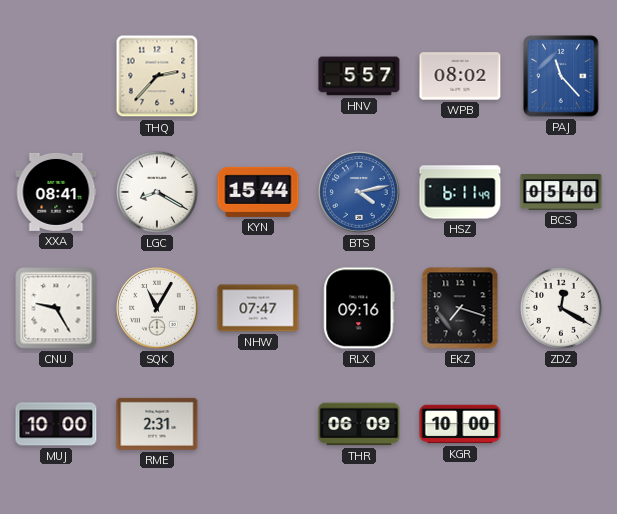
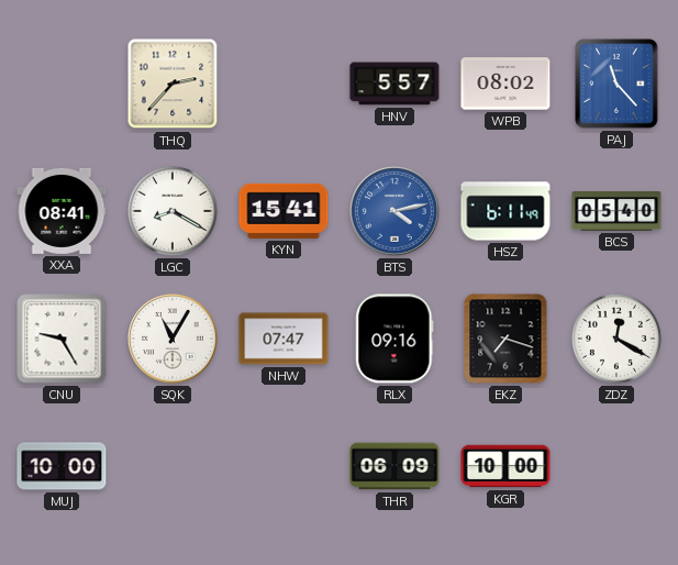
KYN: 15:44 -> 15:41
RME: 2:31 -> none
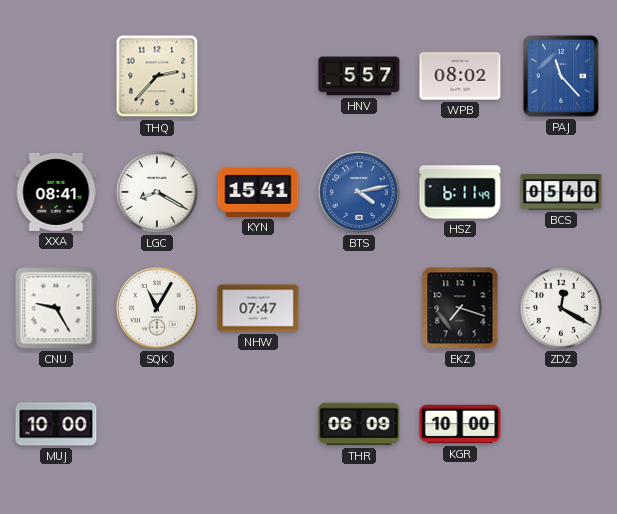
RLX: 09:16 -> none
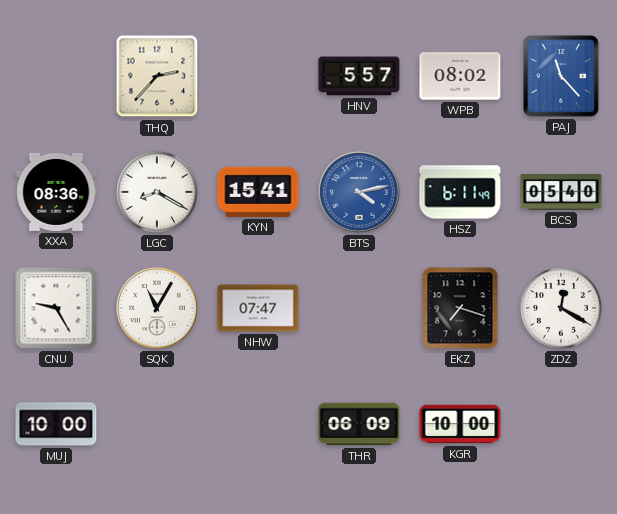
XXA: 08:41 -> 08:36
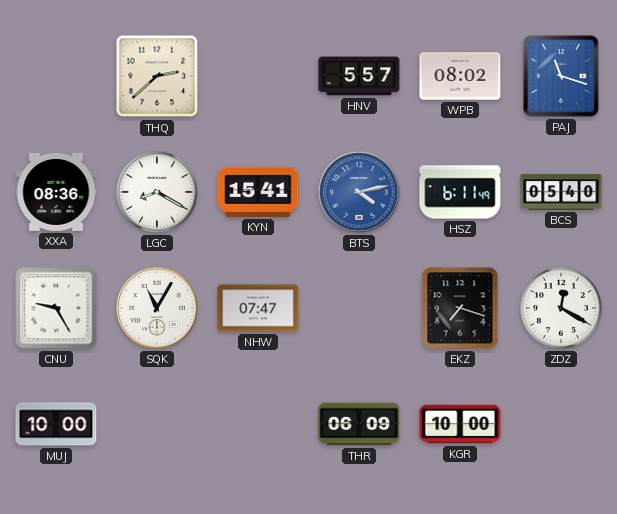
THQ: 2:37 -> 2:38
PAJ: 11:23 -> 11:18
